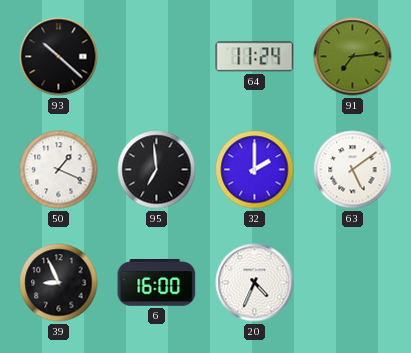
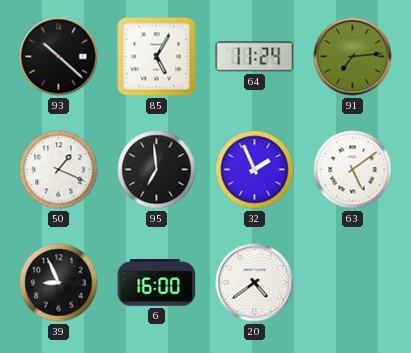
85: none -> 5:05
32: 2:00 -> 1:56
20: 4:34 -> 4:39
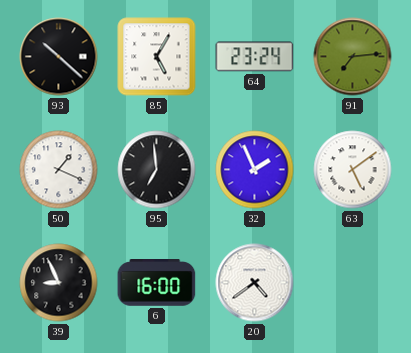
64: 11:24 -> 23:24
